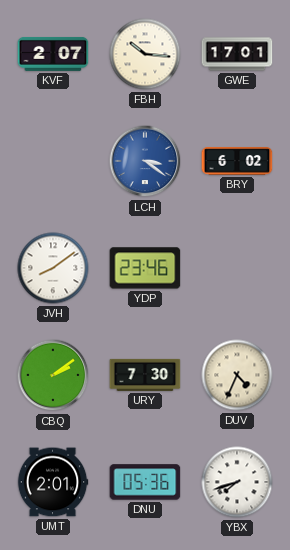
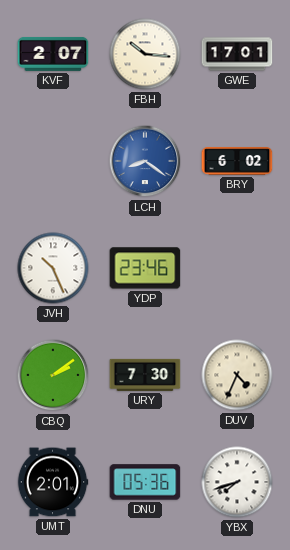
LCH: 3:21 -> 8:21
JVH: 8:09 -> 10:26
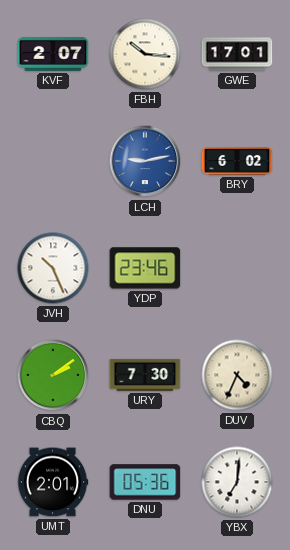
LCH: 8:21 -> 9:13
YBX: 7:42 -> 7:01
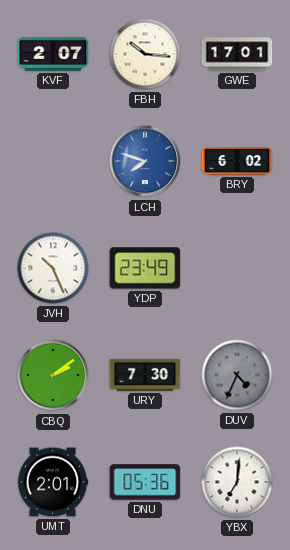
LCH: 9:13 -> 7:48
YDP: 23:46 -> 23:49
DUV dial: cream -> grey
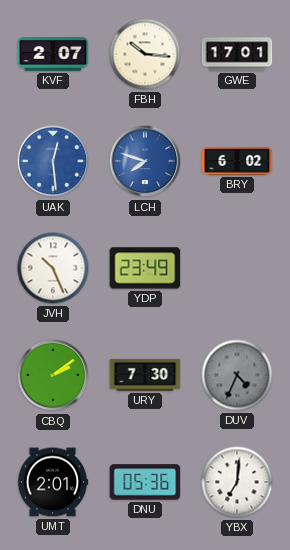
UAK: none -> 12:29
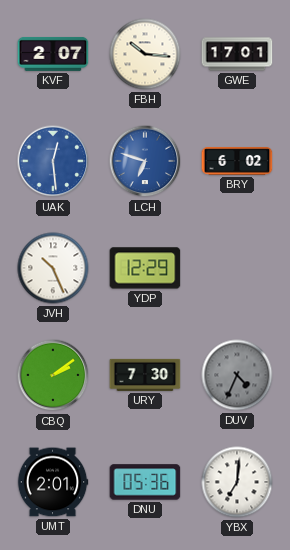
LCH: 7:48 -> 6:48
YDP: 23:49 -> 12:29
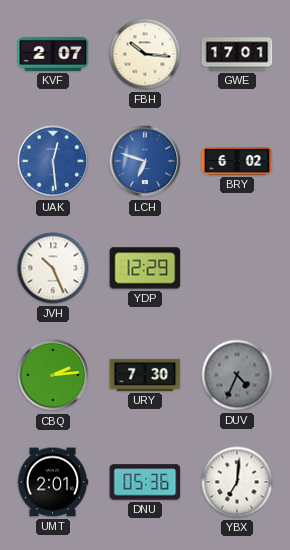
CBQ: 2:09 -> 2:14
